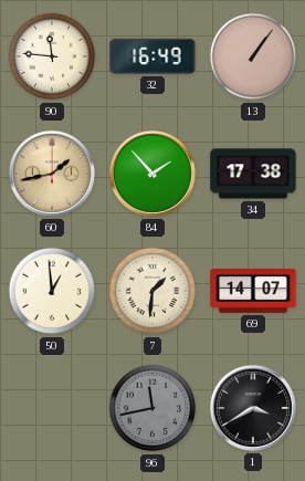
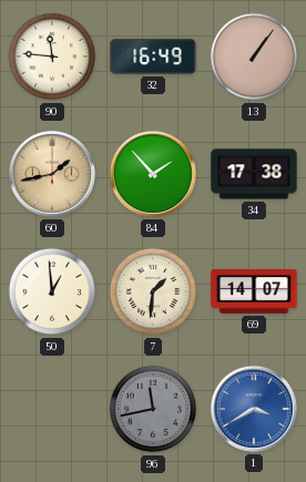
1 dial: black -> blue
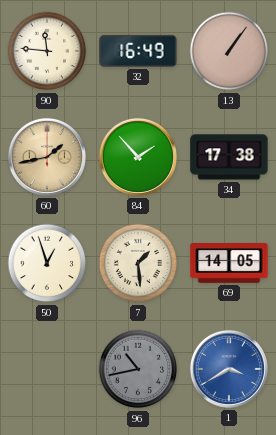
50: 12:59 -> 12:57
7: 1:31 -> 1:29
69: 14:07 -> 14:05
96: 11:43 -> 10:43
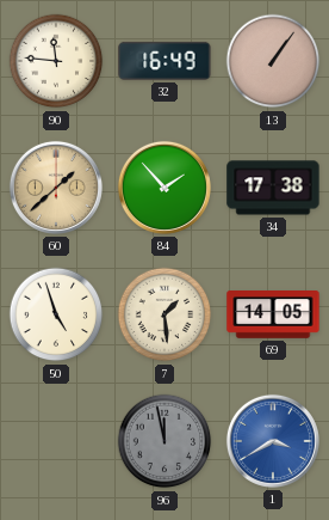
60: 1:43 -> 1:38
50: 12:57 -> 4:57
96: 10:43 -> 11:58
